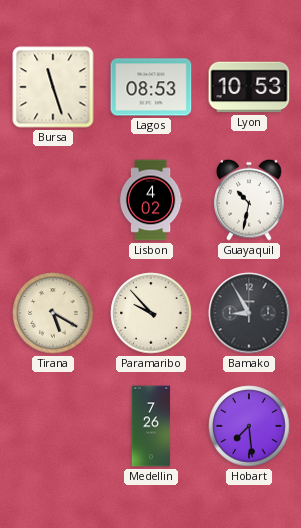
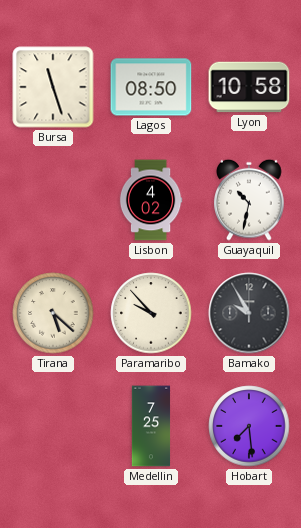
Lagos: 08:53 -> 08:50
Lyon: 10:53 -> 10:58
Tirana: 5:20 -> 5:22
Bamako: 8:55 -> 9:55
Medellin: 7:26 -> 7:25
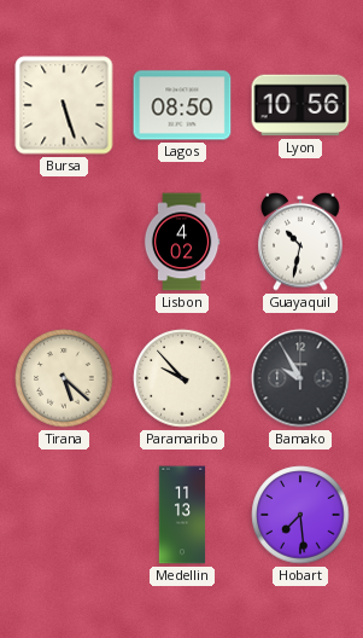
Bursa: 11:27 -> 5:27
Lyon: 10:58 -> 10:56
Medellin: 7:25 -> 11:13
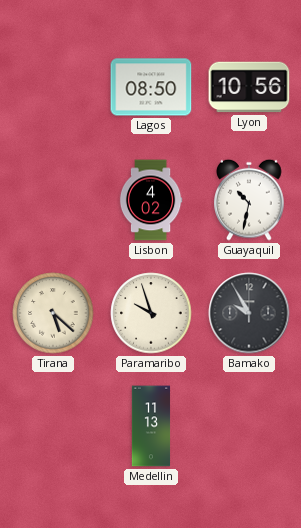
Bursa: 5:27 -> none
Paramaribo: 9:53 -> 9:57
Hobart: 7:29 -> none
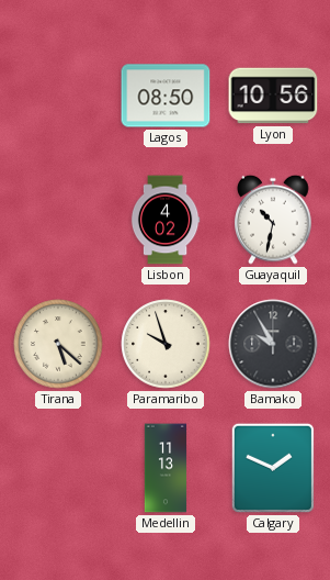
Calgary: none -> 1:49
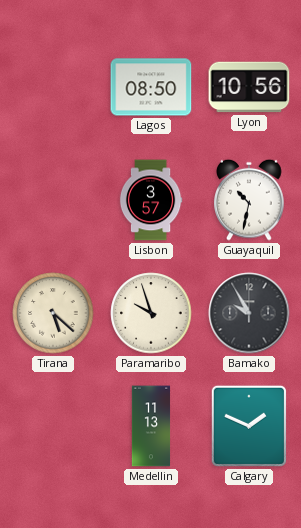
Lisbon: 4:02 -> 3:57
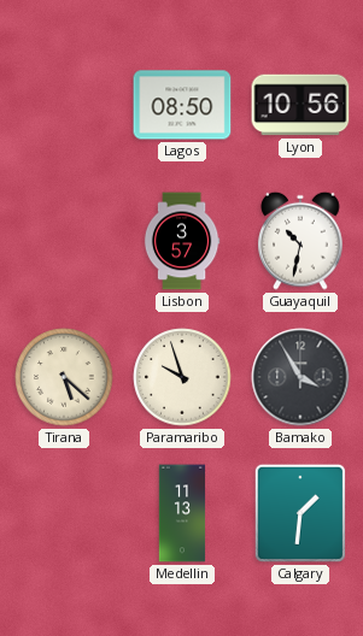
Bamako: 9:55 -> 3:55
Calgary: 1:49 -> 1:31
